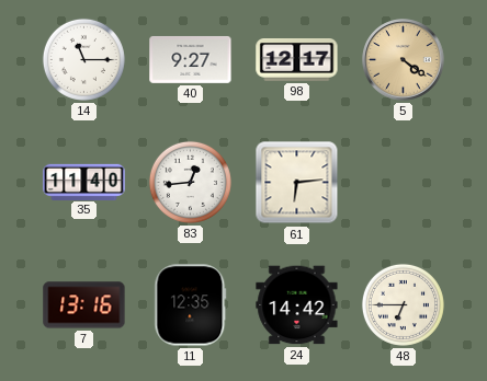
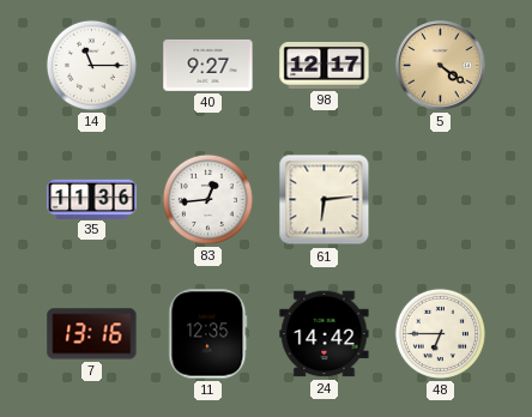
35: 11:40 -> 11:36
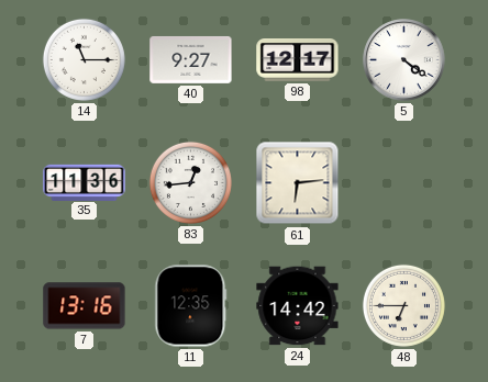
5 dial: champagne -> white
